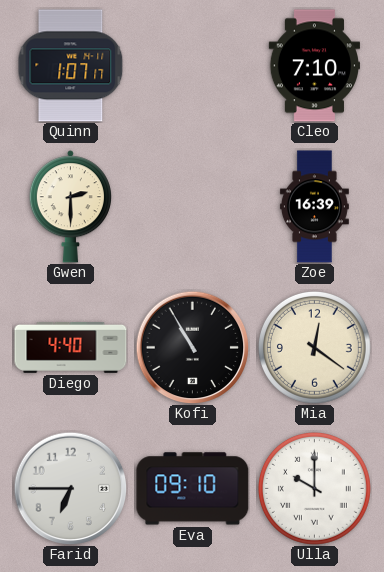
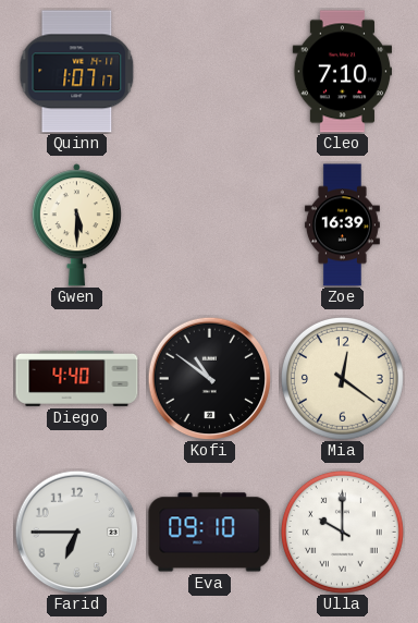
Gwen: 2:30 -> 5:30
Kofi: 10:55 -> 10:51
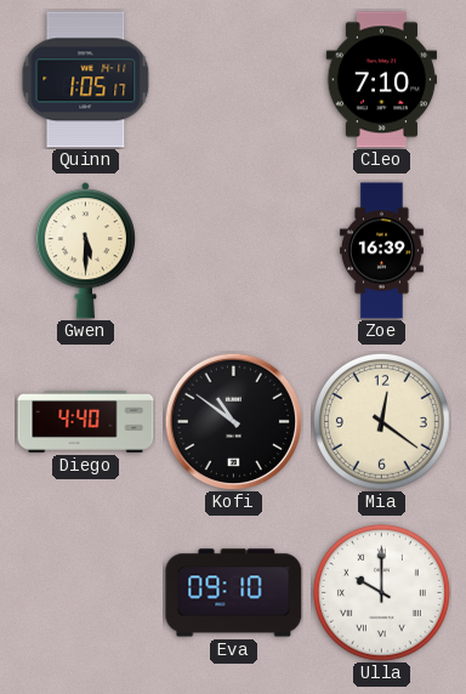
Quinn: 1:07 -> 1:05
Farid: 6:45 -> none
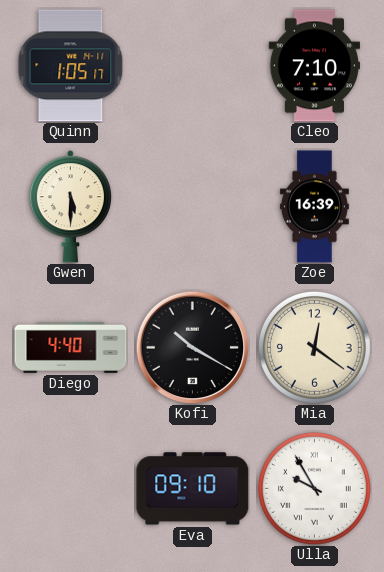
Kofi: 10:51 -> 10:20
Ulla: 10:00 -> 9:55
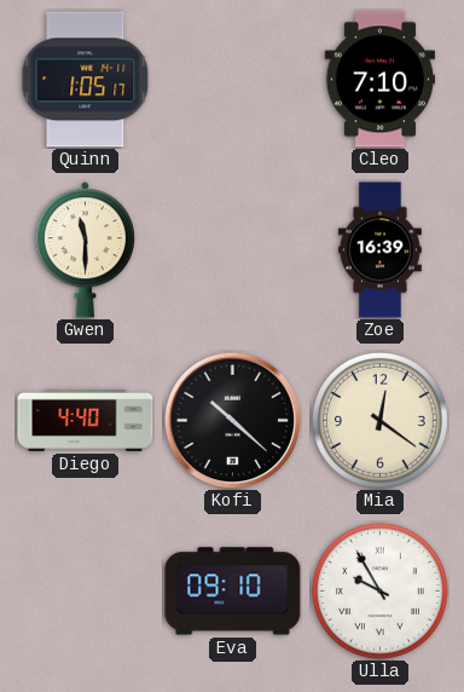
Gwen: 5:30 -> 11:30
Kofi: 10:20 -> 10:22
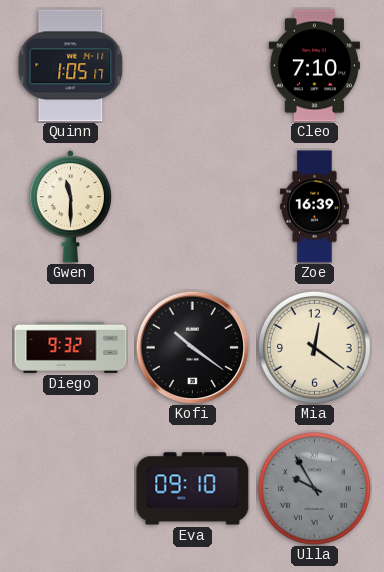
Diego: 4:40 -> 9:32
Kofi: 10:22 -> 10:21
Ulla dial: white -> grey
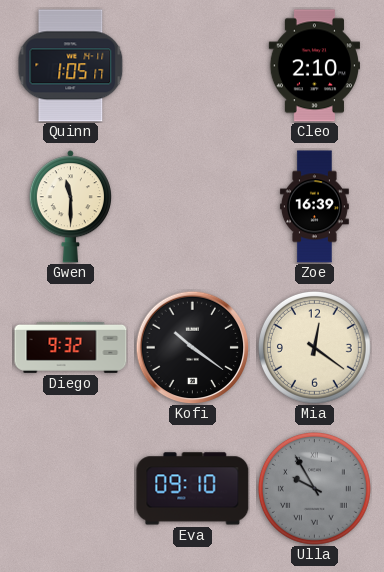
Cleo: 7:10 -> 2:10
